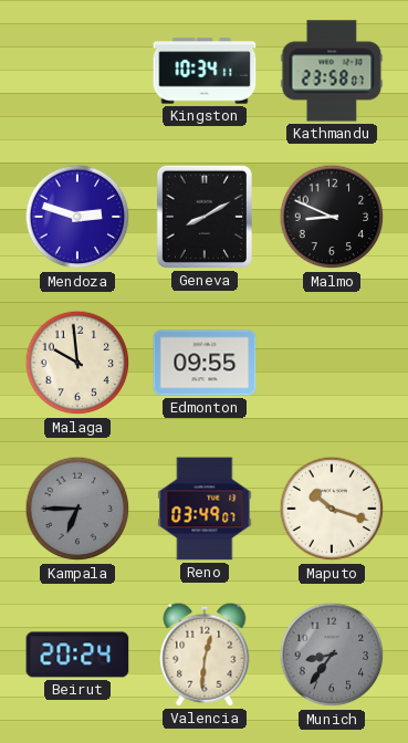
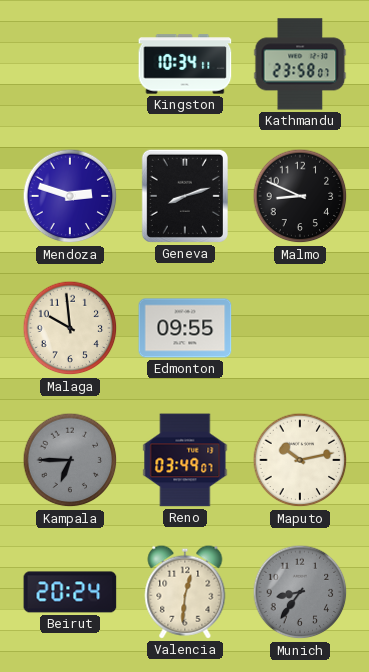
Geneva: 8:10 -> 8:12
Maputo: 10:18 -> 10:13
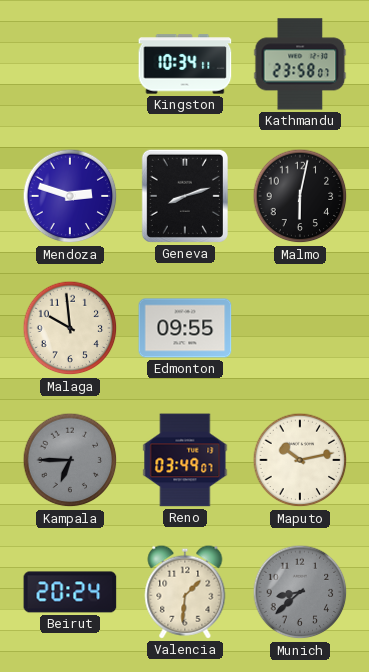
Malmo: 8:49 -> 6:02
Valencia: 12:31 -> 1:31
Munich: 8:36 -> 8:38
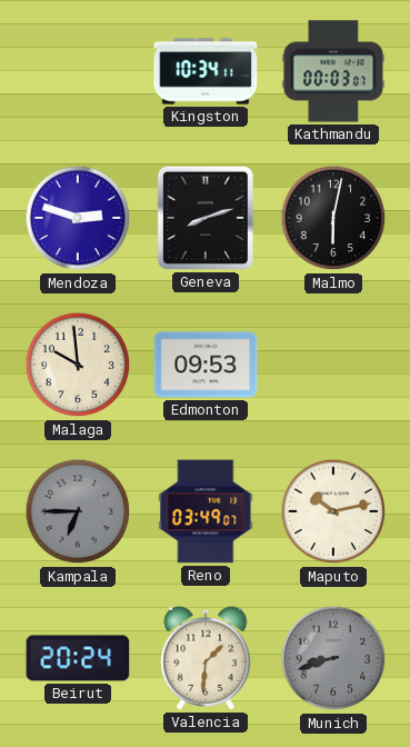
Kathmandu: 23:58 -> 00:03
Edmonton: 09:55 -> 09:53
Munich: 8:38 -> 8:42
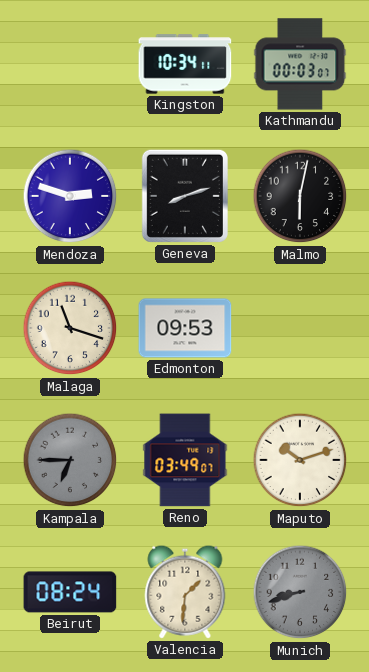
Malaga: 9:59 -> 11:18
Maputo: 10:13 -> 10:12
Beirut: 20:24 -> 08:24
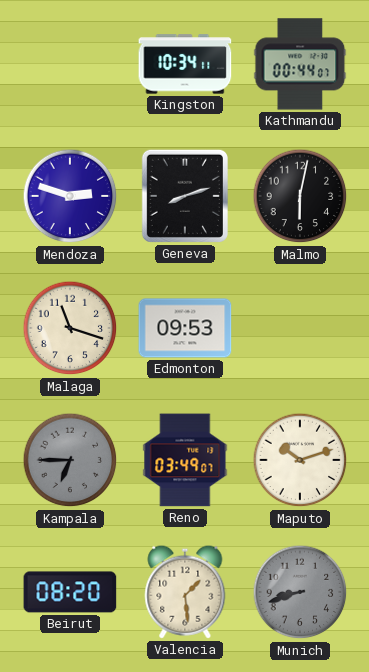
Kathmandu: 00:03 -> 00:44
Beirut: 08:24 -> 08:20
Valencia: 1:31 -> 1:29
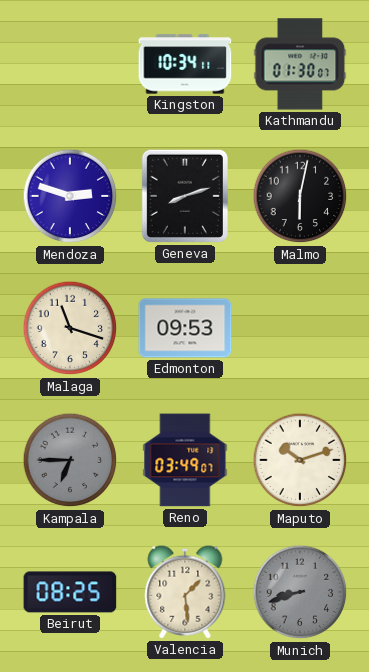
Kathmandu: 00:44 -> 01:30
Beirut: 08:20 -> 08:25
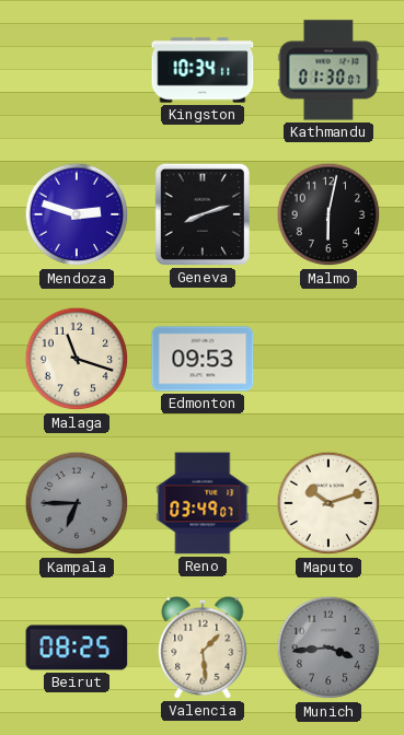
Munich: 8:42 -> 3:44
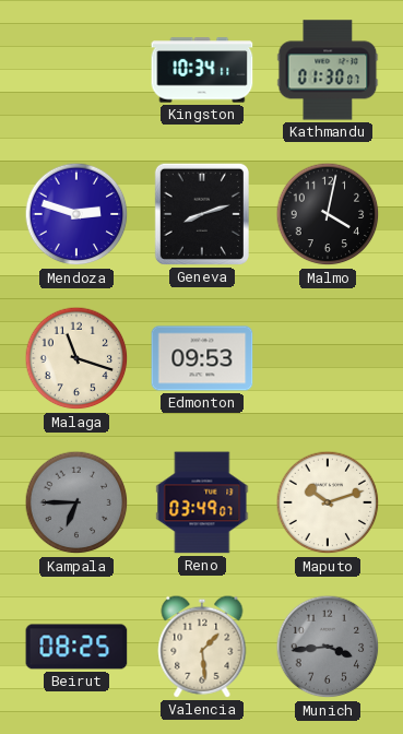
Malmo: 6:02 -> 4:02
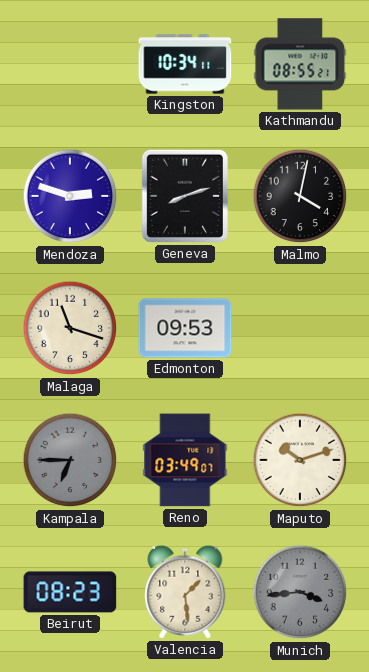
Kathmandu: 01:30 -> 08:55
Beirut: 08:25 -> 08:23
